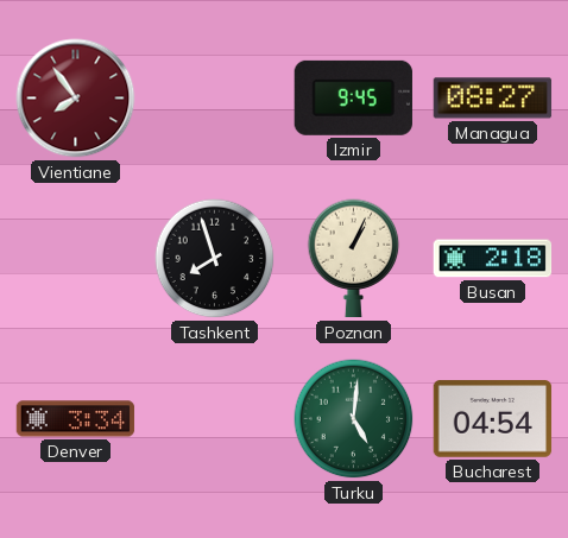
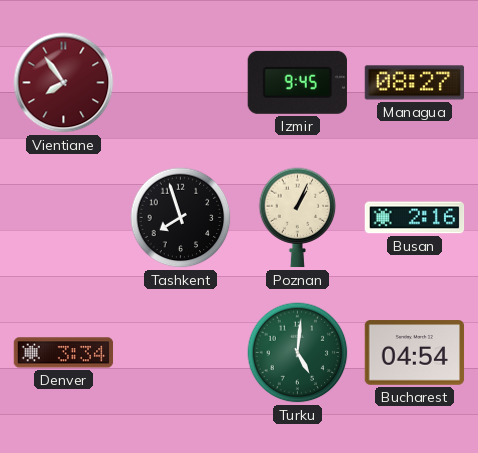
Busan: 2:18 -> 2:16
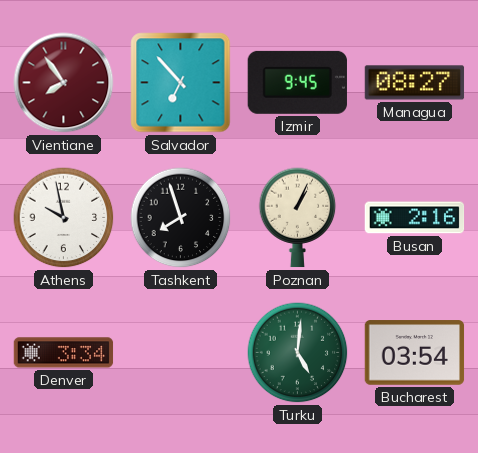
Salvador: none -> 6:53
Athens: none -> 9:58
Bucharest: 04:54 -> 03:54
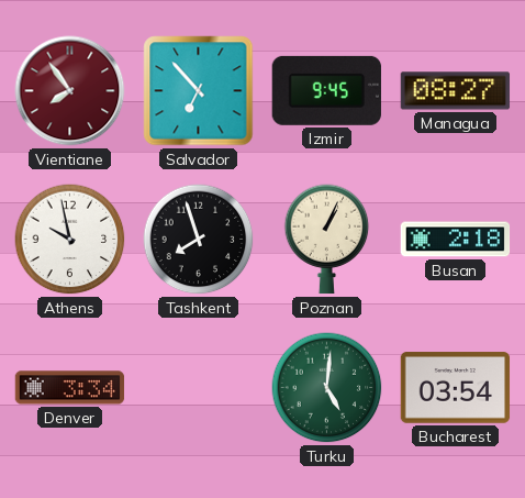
Busan: 2:16 -> 2:18
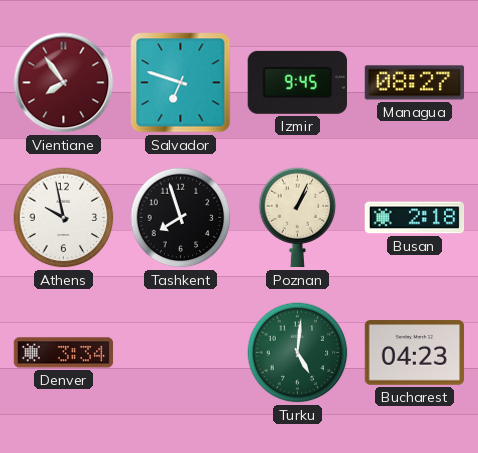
Salvador: 6:53 -> 6:48
Bucharest: 03:54 -> 04:23
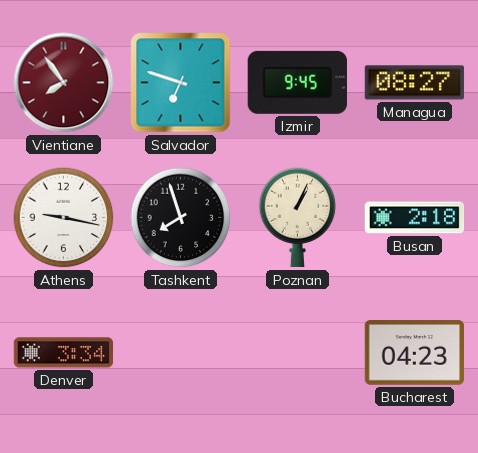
Athens: 9:58 -> 9:17
Turku: 5:01 -> none
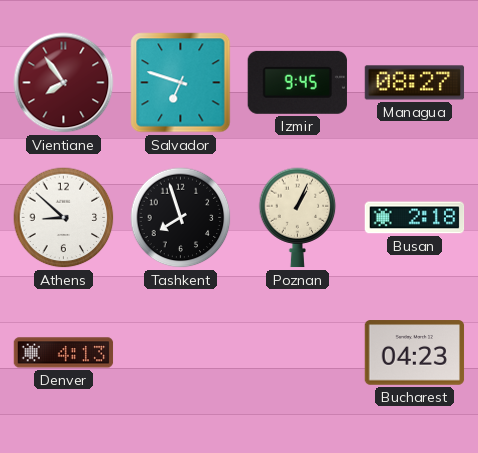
Athens: 9:17 -> 8:52
Denver: 3:34 -> 4:13
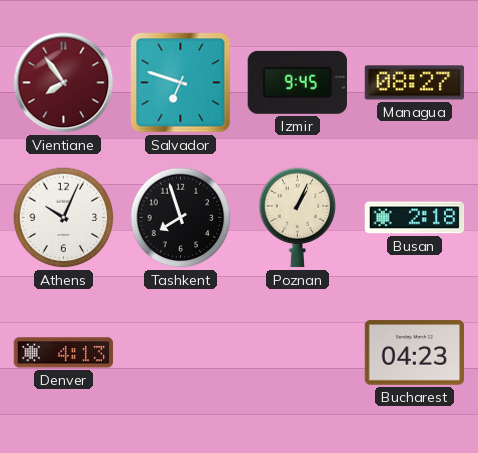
Athens: 8:52 -> 10:04
